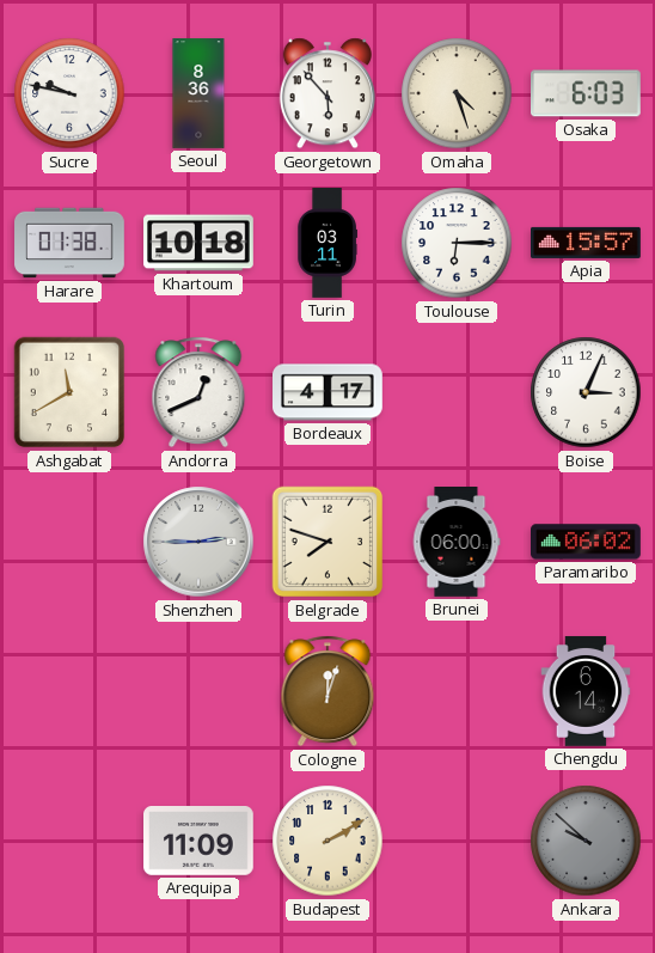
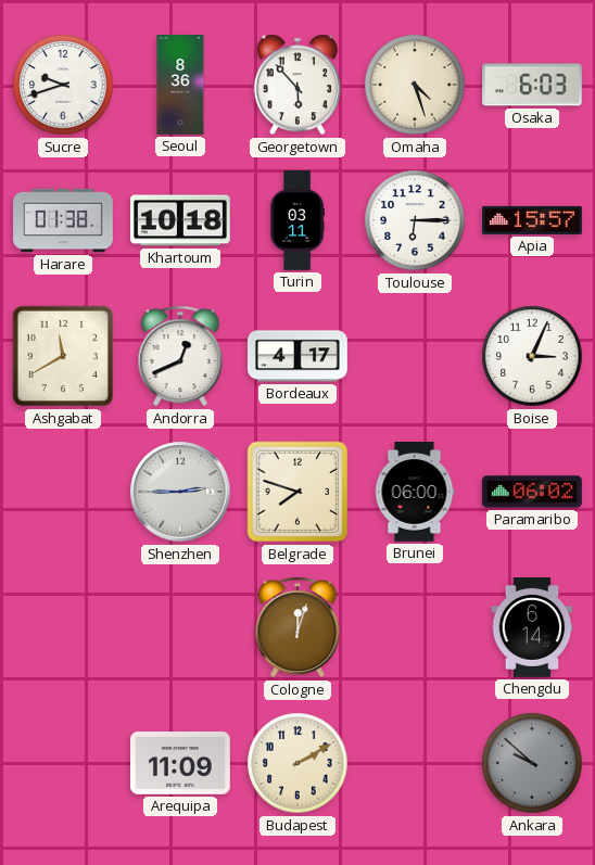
Sucre: 9:47 -> 9:42
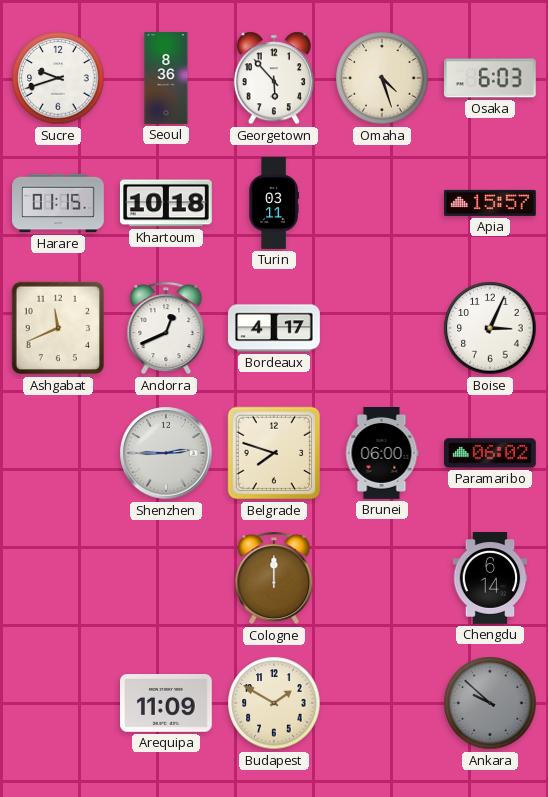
Harare: 01:38 -> 01:15
Toulouse: 6:15 -> none
Ashgabat: 11:40 -> 11:41
Cologne: 12:03 -> 12:00
Budapest: 2:10 -> 1:50
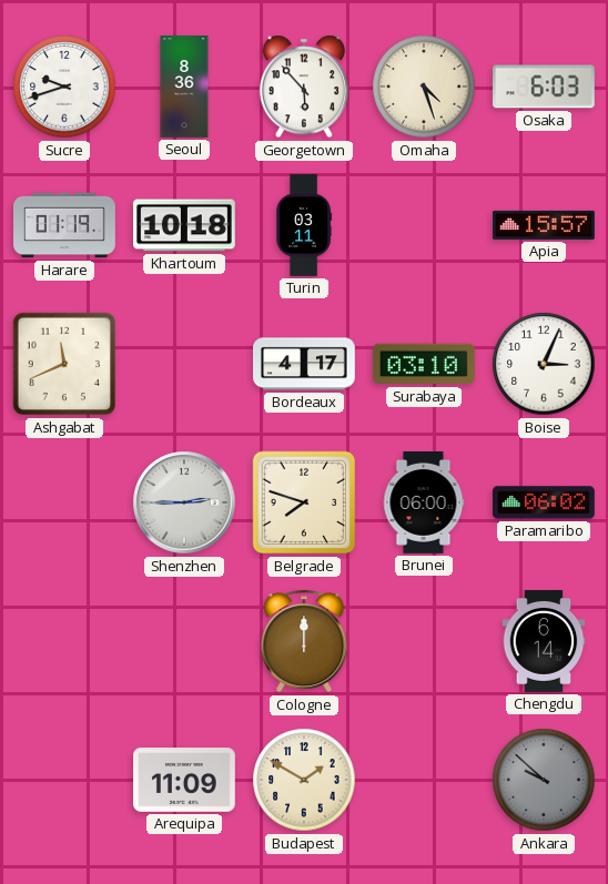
Harare: 01:15 -> 01:19
Andorra: 12:41 -> none
Surabaya: none -> 03:10
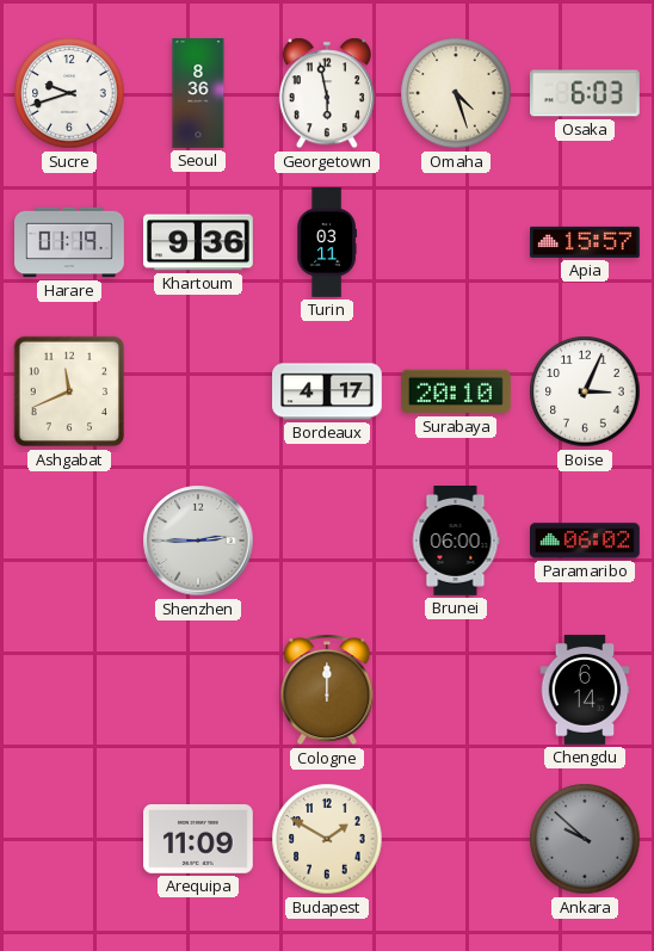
Georgetown: 5:53 -> 5:58
Khartoum: 10:18 -> 9:36
Surabaya: 03:10 -> 20:10
Belgrade: 7:48 -> none
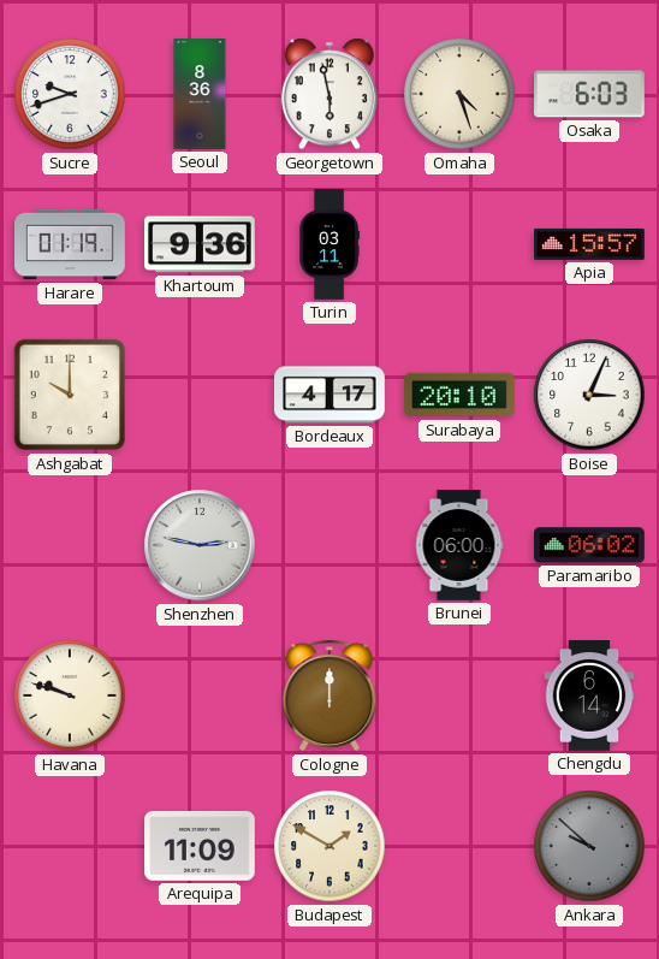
Ashgabat: 11:41 -> 10:00
Shenzhen: 2:45 -> 2:47
Havana: none -> 9:48
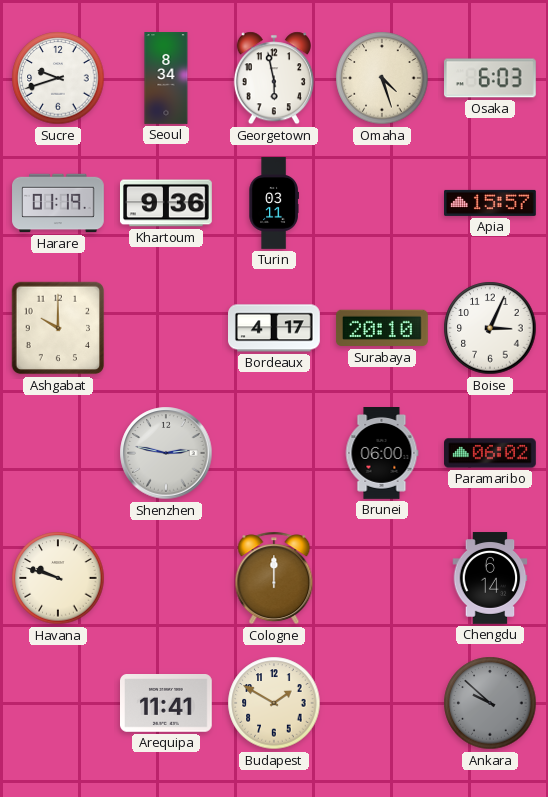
Seoul: 8:36 -> 8:34
Arequipa: 11:09 -> 11:41
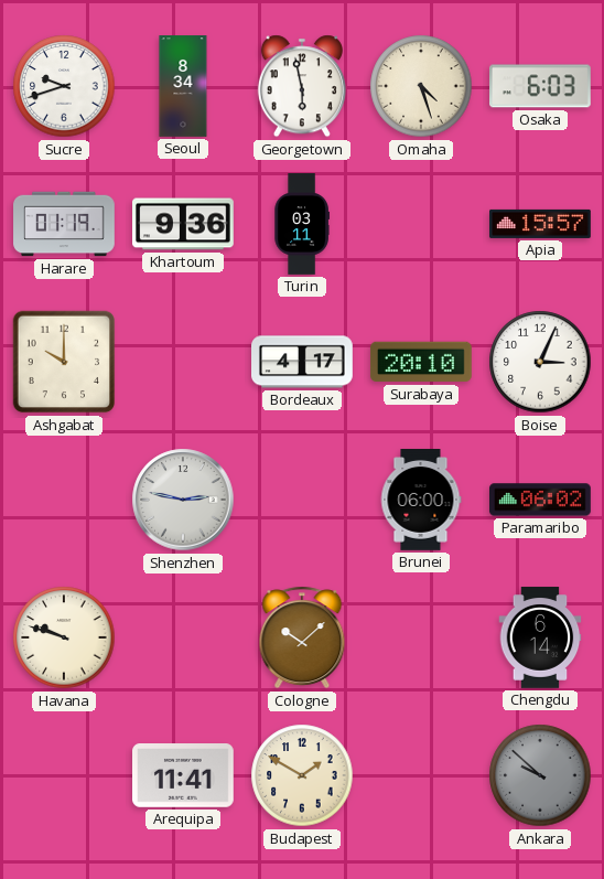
Cologne: 12:00 -> 10:08
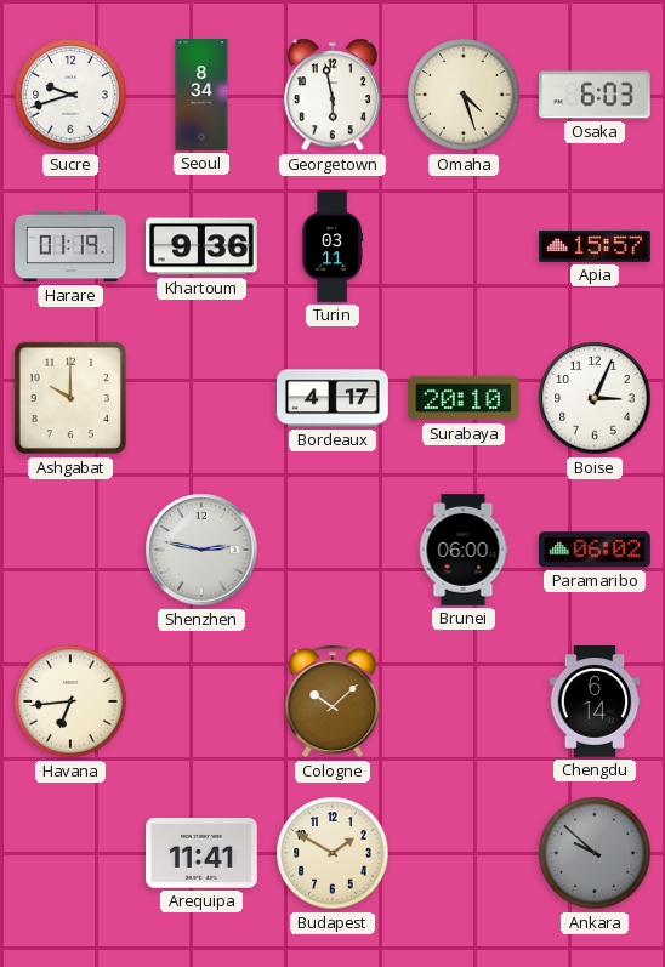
Havana: 9:48 -> 6:44
